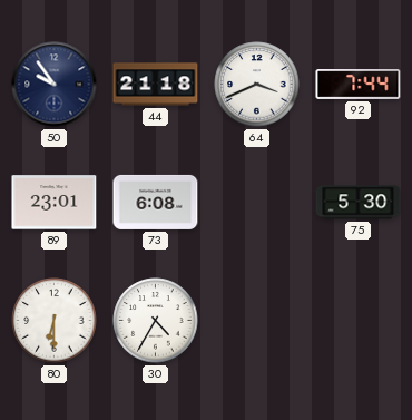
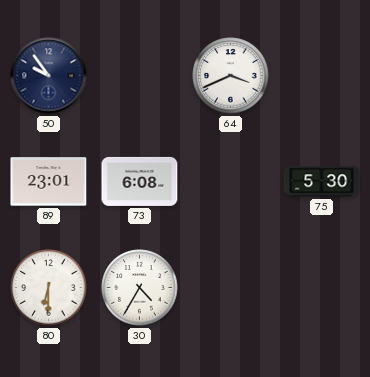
44: 21:18 -> none
92: 7:44 -> none
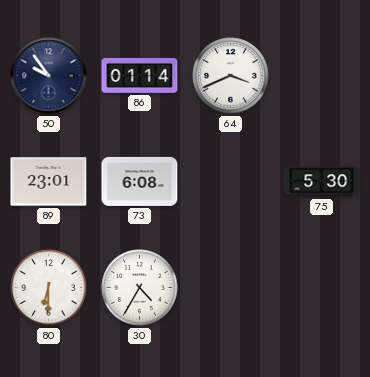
86: none -> 01:14
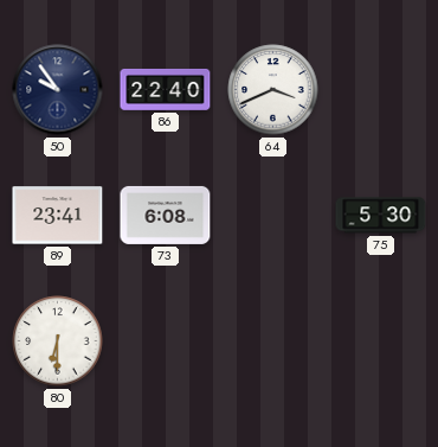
86: 01:14 -> 22:40
89: 23:01 -> 23:41
30: 4:35 -> none
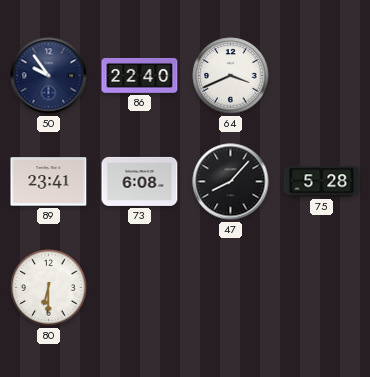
47: none -> 8:07
75: 5:30 -> 5:28
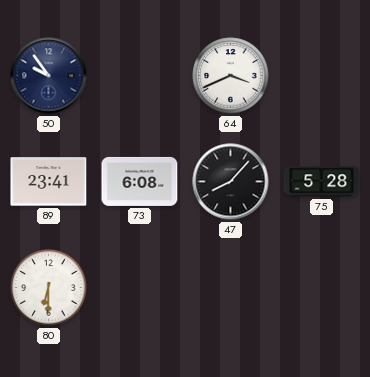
86: 22:40 -> none
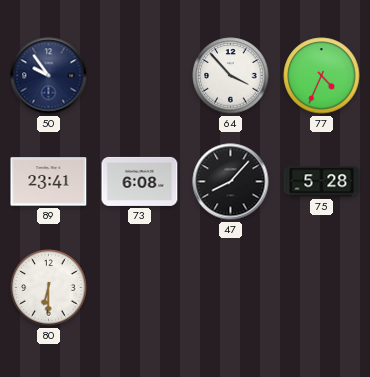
64: 3:41 -> 3:53
77: none -> 4:34
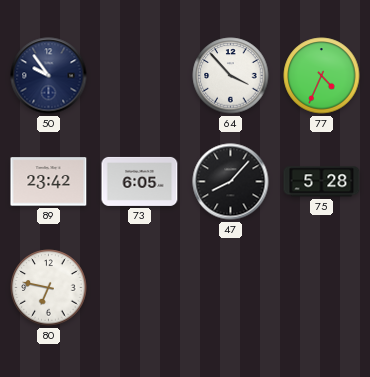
89: 23:41 -> 23:42
73: 6:08 -> 6:05
80: 6:30 -> 6:47
